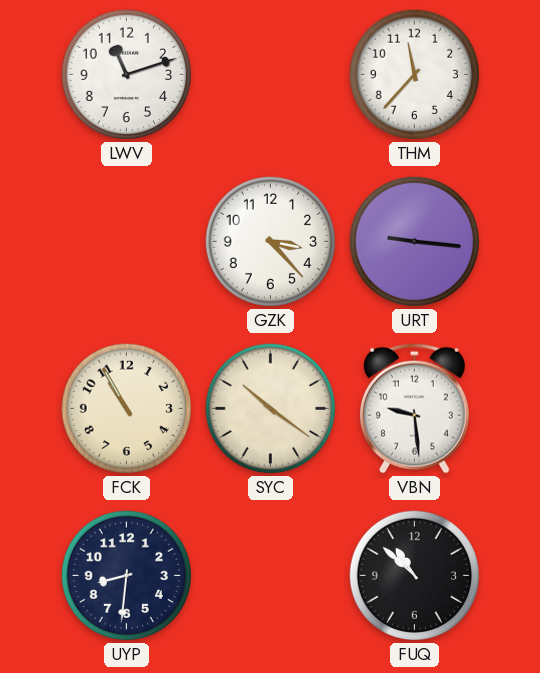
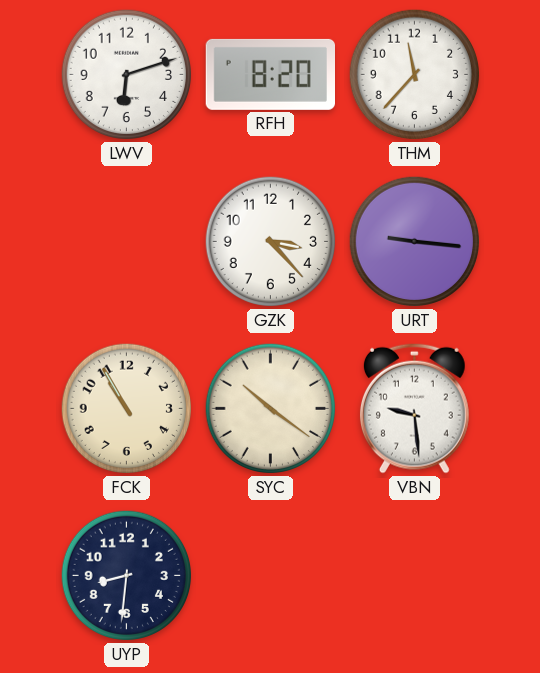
LWV: 11:12 -> 6:12
RFH: none -> 8:20
FUQ: 10:52 -> none
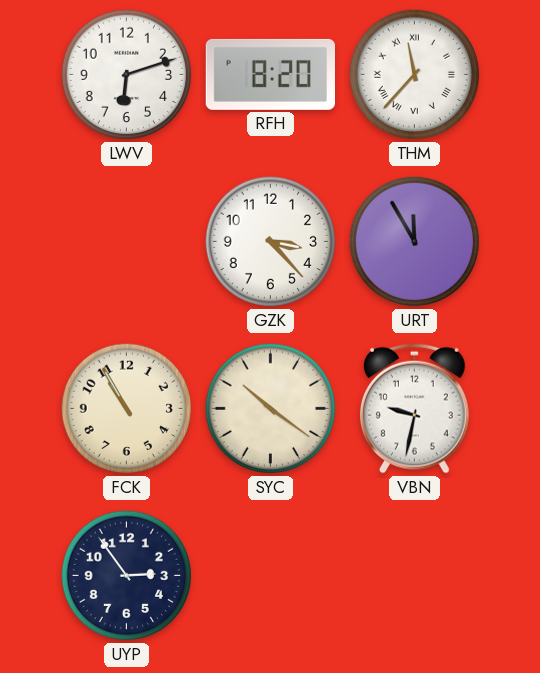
THM numerals: Arabic -> Roman
URT: 9:16 -> 11:55
VBN: 9:29 -> 9:32
UYP: 8:31 -> 2:54
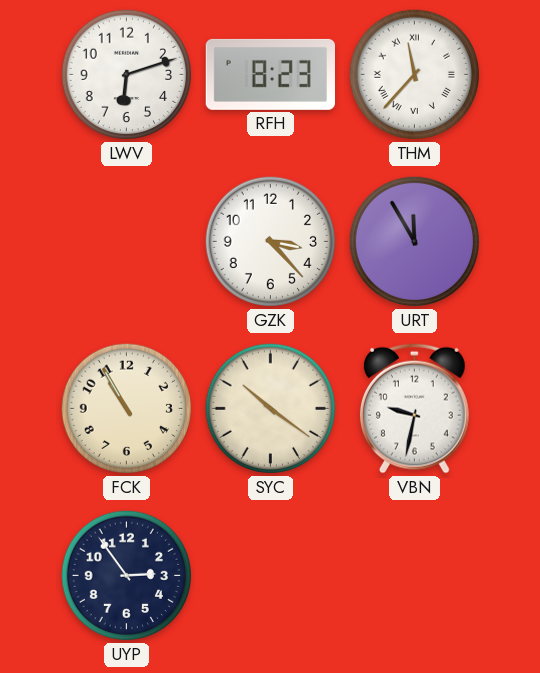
RFH: 8:20 -> 8:23
